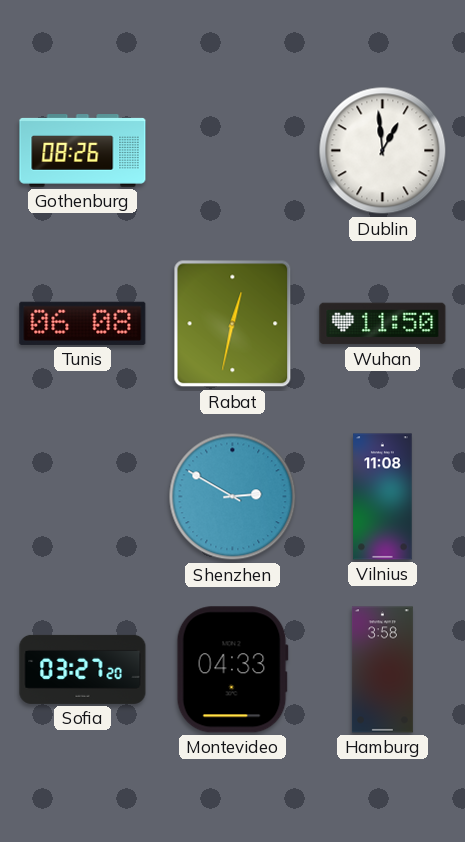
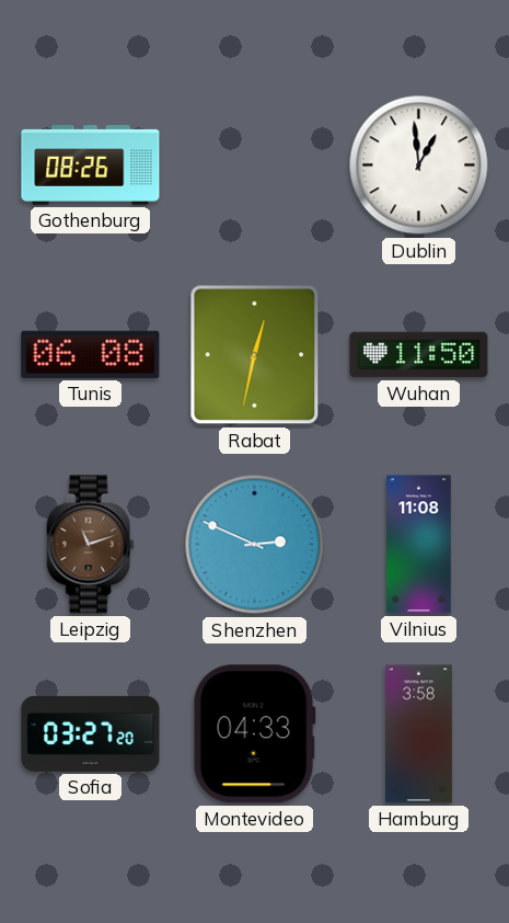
Leipzig: none -> 11:12
Shenzhen: 2:50 -> 2:49
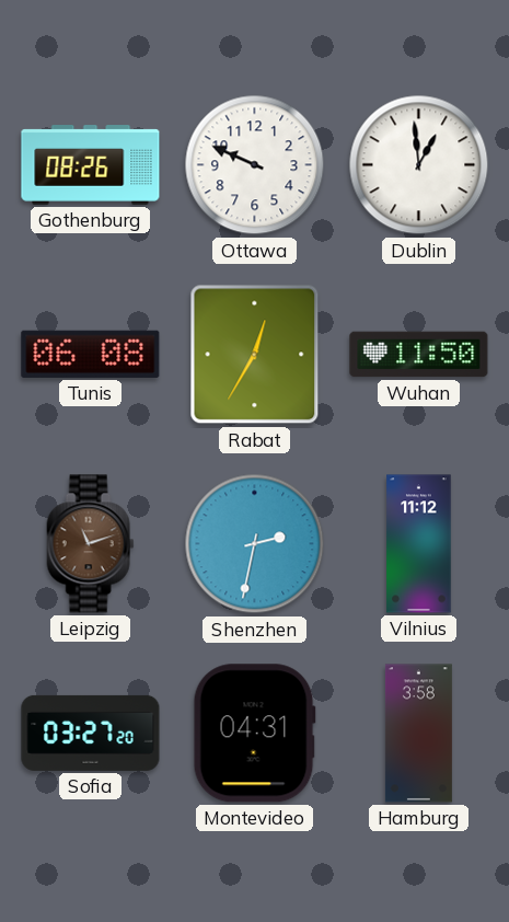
Ottawa: none -> 9:49
Rabat: 12:32 -> 12:35
Shenzhen: 2:49 -> 2:32
Vilnius: 11:08 -> 11:12
Montevideo: 04:33 -> 04:31
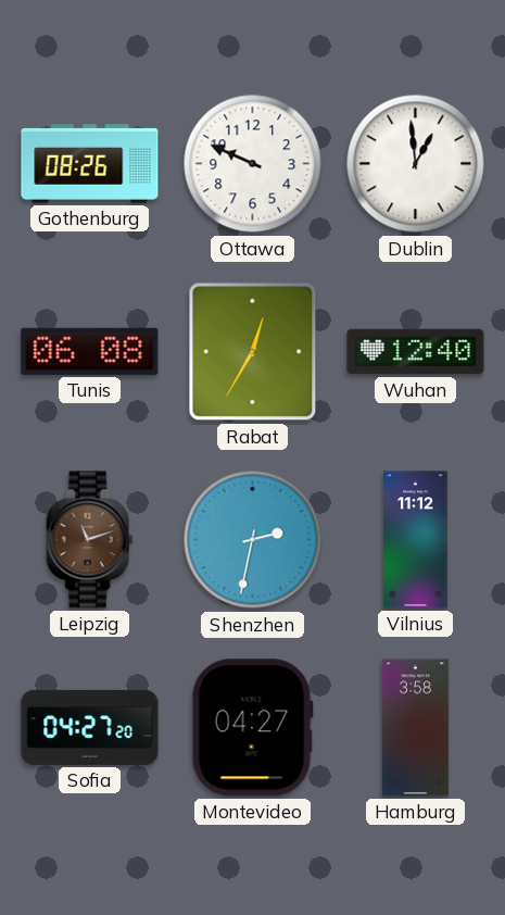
Wuhan: 11:50 -> 12:40
Sofia: 03:27 -> 04:27
Montevideo: 04:31 -> 04:27
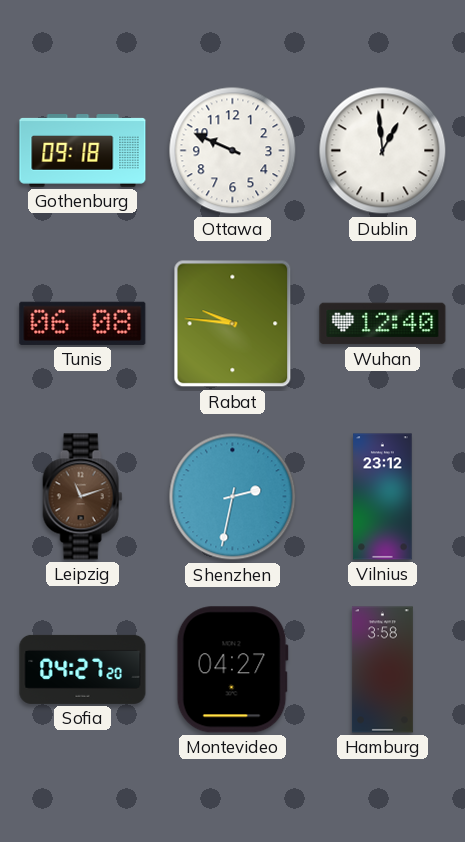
Gothenburg: 08:26 -> 09:18
Rabat: 12:35 -> 9:46
Vilnius: 11:12 -> 23:12
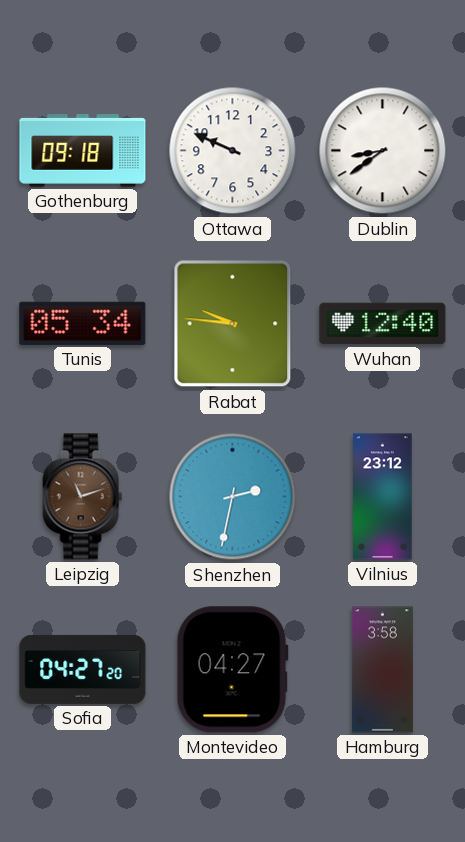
Dublin: 12:59 -> 8:39
Tunis: 06:08 -> 05:34
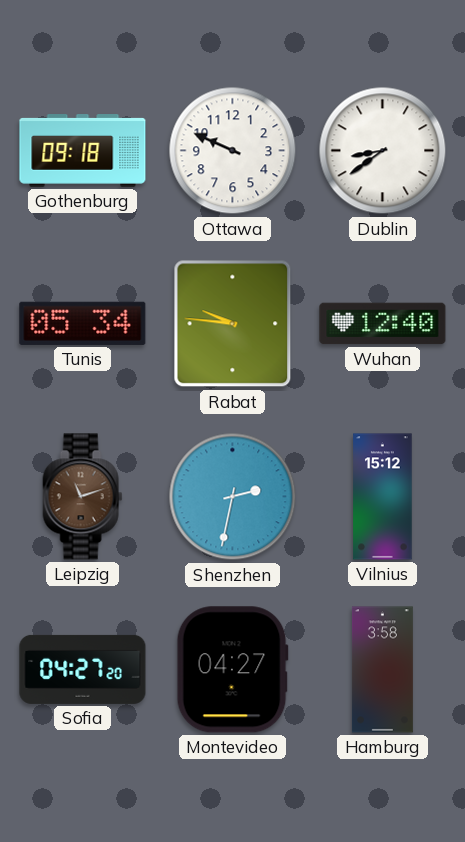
Vilnius: 23:12 -> 15:12
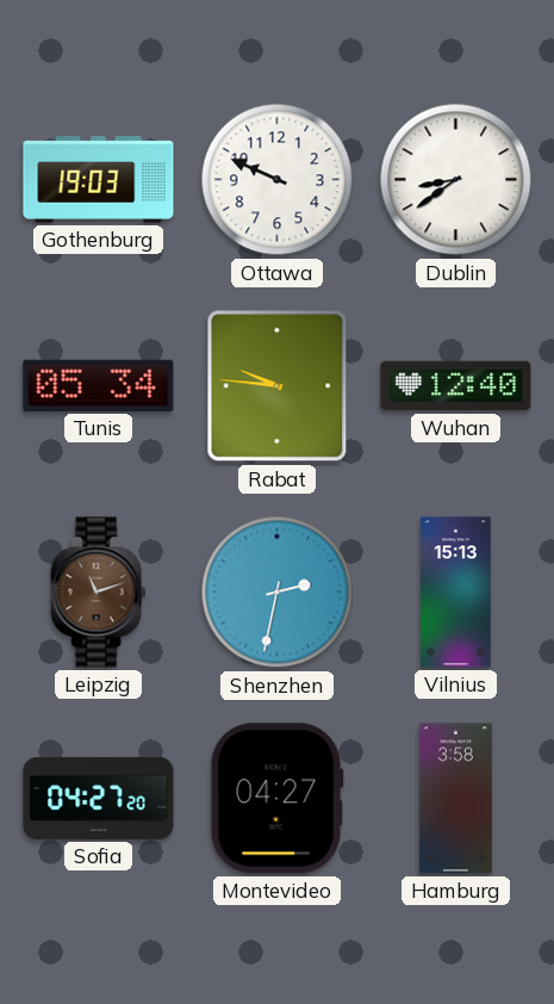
Gothenburg: 09:18 -> 19:03
Vilnius: 15:12 -> 15:13
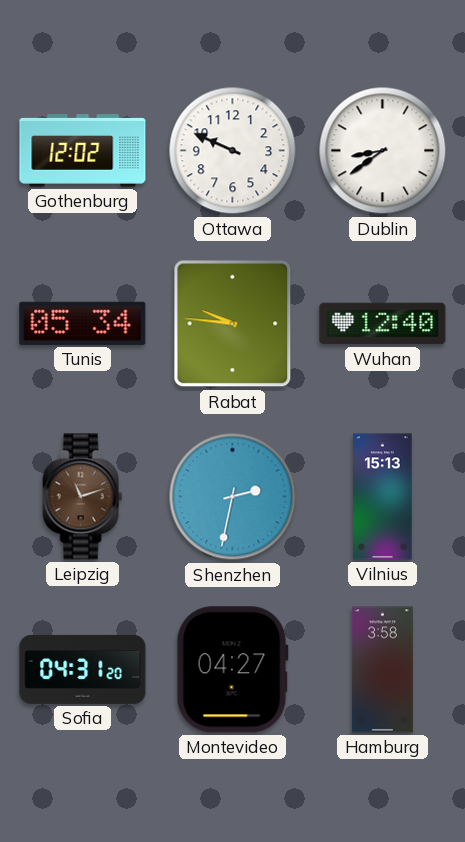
Gothenburg: 19:03 -> 12:02
Sofia: 04:27 -> 04:31
